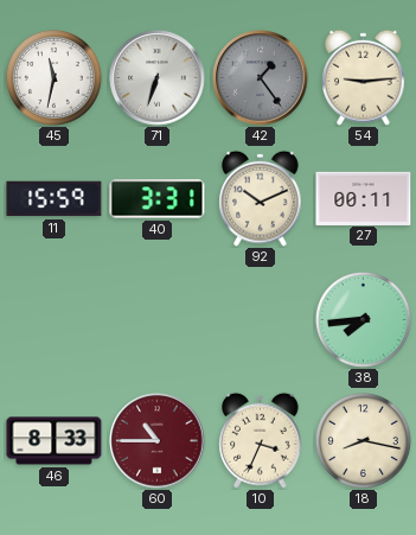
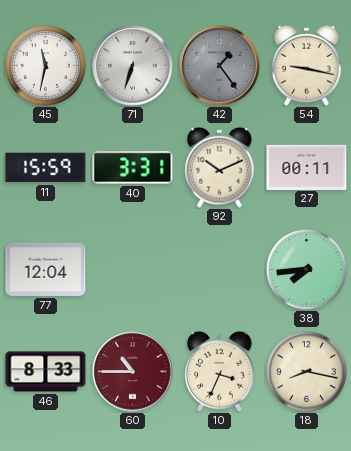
54: 9:14 -> 9:17
77: none -> 12:04
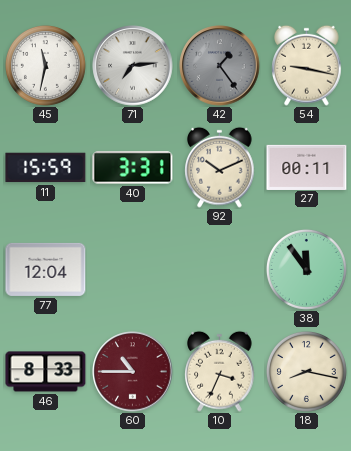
71: 6:33 -> 7:14
38: 7:44 -> 11:54
